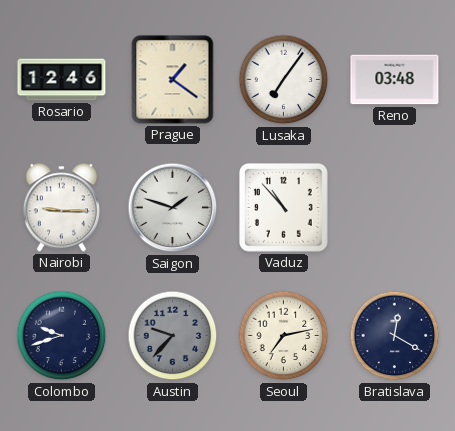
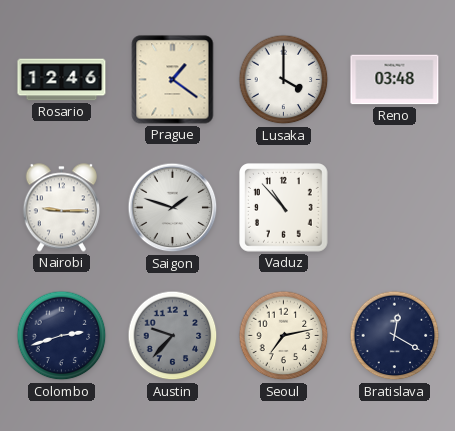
Lusaka: 7:06 -> 4:00
Colombo: 9:42 -> 2:42
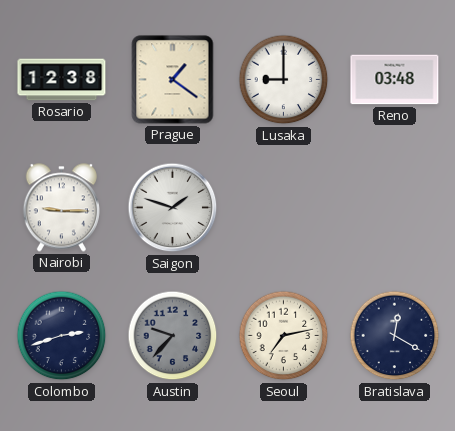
Rosario: 12:46 -> 12:38
Lusaka: 4:00 -> 9:00
Vaduz: 10:53 -> none
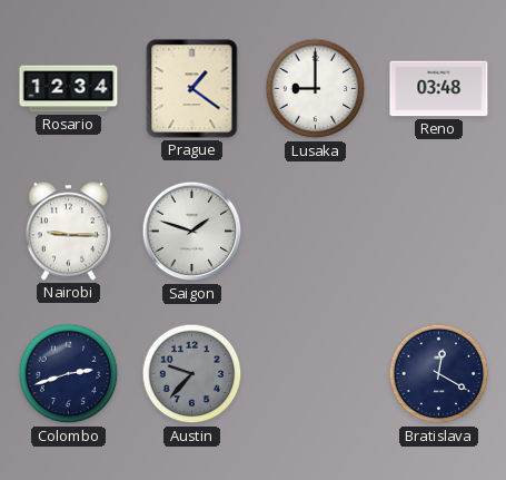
Rosario: 12:38 -> 12:34
Seoul: 7:13 -> none
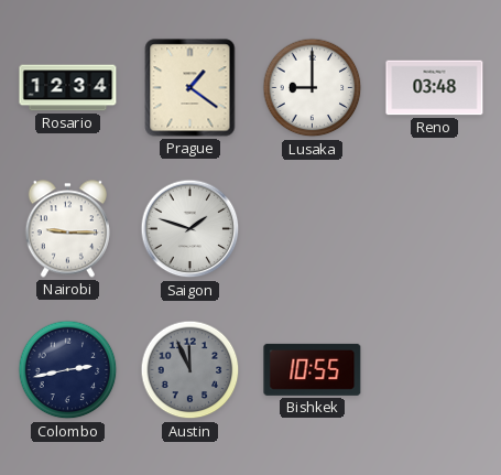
Colombo: 2:42 -> 2:43
Austin: 9:37 -> 11:56
Bishkek: none -> 10:55
Bratislava: 12:20 -> none
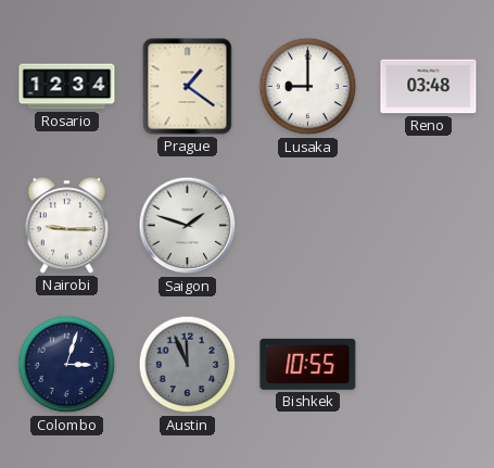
Colombo: 2:43 -> 3:03
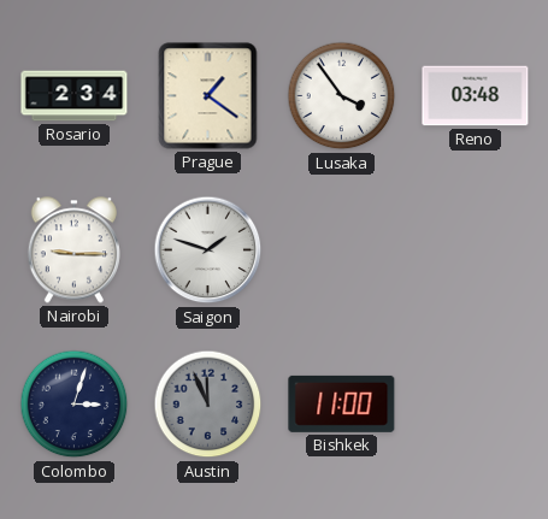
Rosario: 12:34 -> 2:34
Lusaka: 9:00 -> 3:54
Bishkek: 10:55 -> 11:00
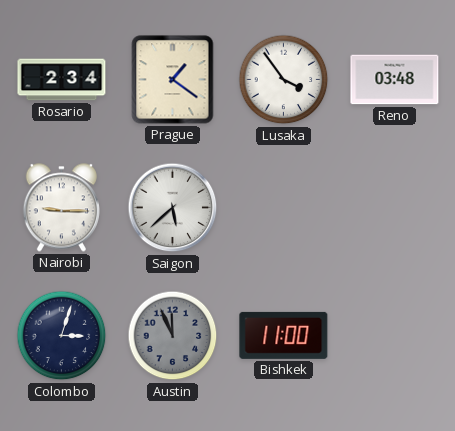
Saigon: 1:48 -> 5:38
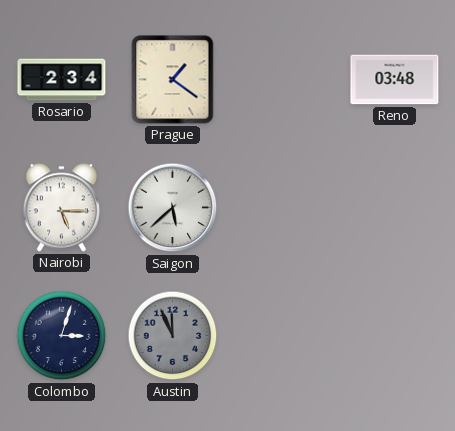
Lusaka: 3:54 -> none
Nairobi: 9:15 -> 5:15
Bishkek: 11:00 -> none
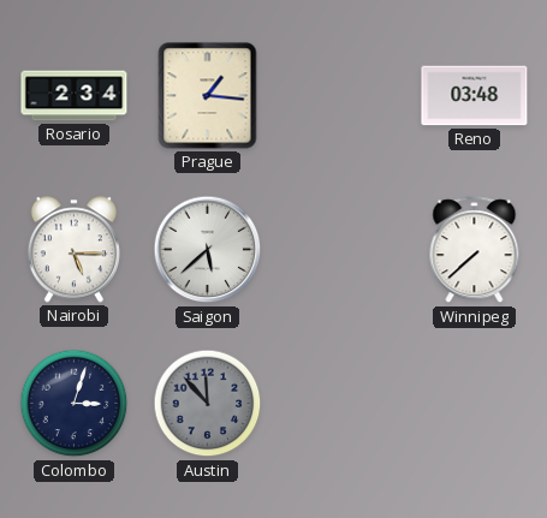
Prague: 1:21 -> 1:16
Winnipeg: none -> 7:38
Austin: 11:56 -> 11:53
